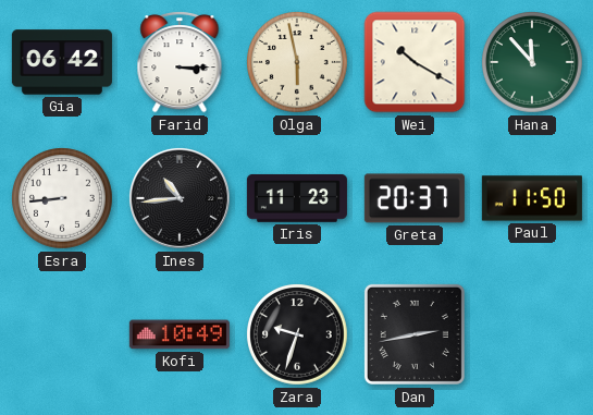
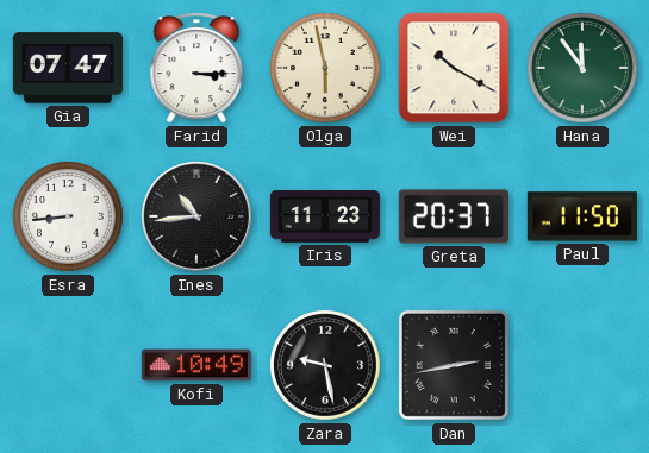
Gia: 06:42 -> 07:47
Hana: 11:53 -> 11:54
Zara: 9:33 -> 9:28
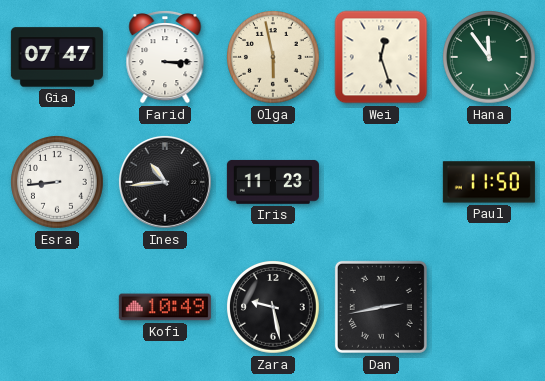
Wei: 10:20 -> 12:27
Greta: 20:37 -> none
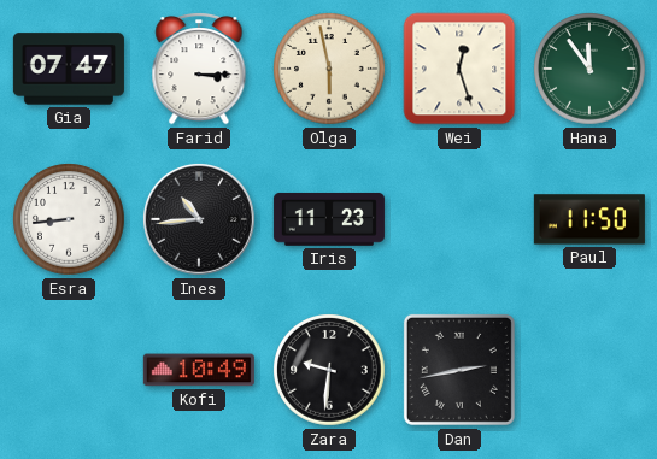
Zara: 9:28 -> 9:31
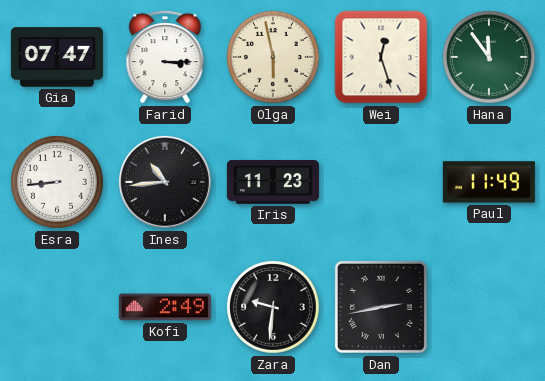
Paul: 11:50 -> 11:49
Kofi: 10:49 -> 2:49
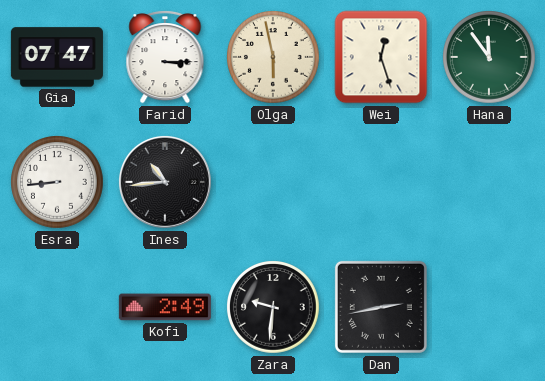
Iris: 11:23 -> none
Paul: 11:49 -> none
